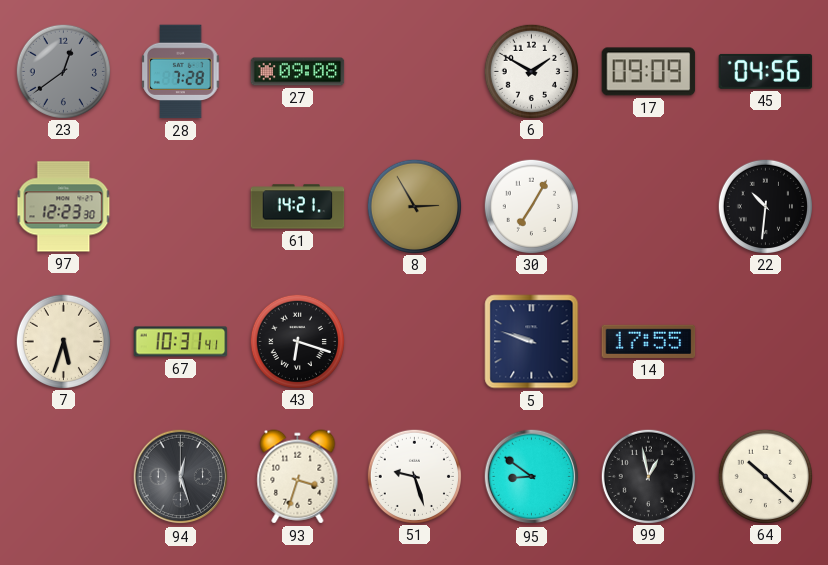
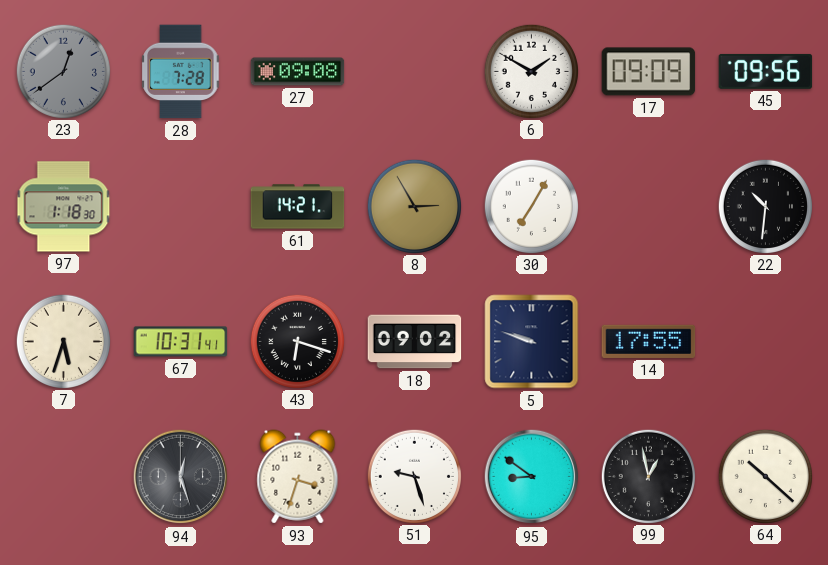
45: 04:56 -> 09:56
97: 12:23 -> 1:18
18: none -> 09:02
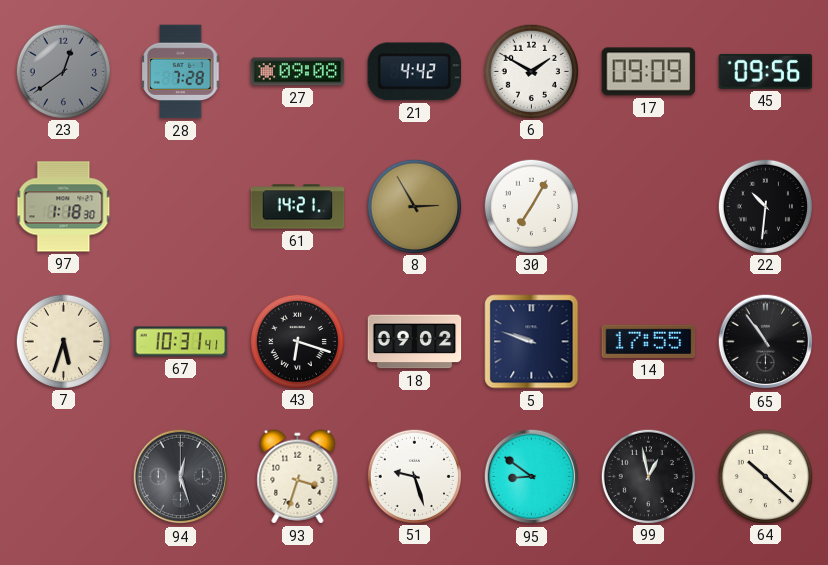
21: none -> 4:42
65: none -> 10:54
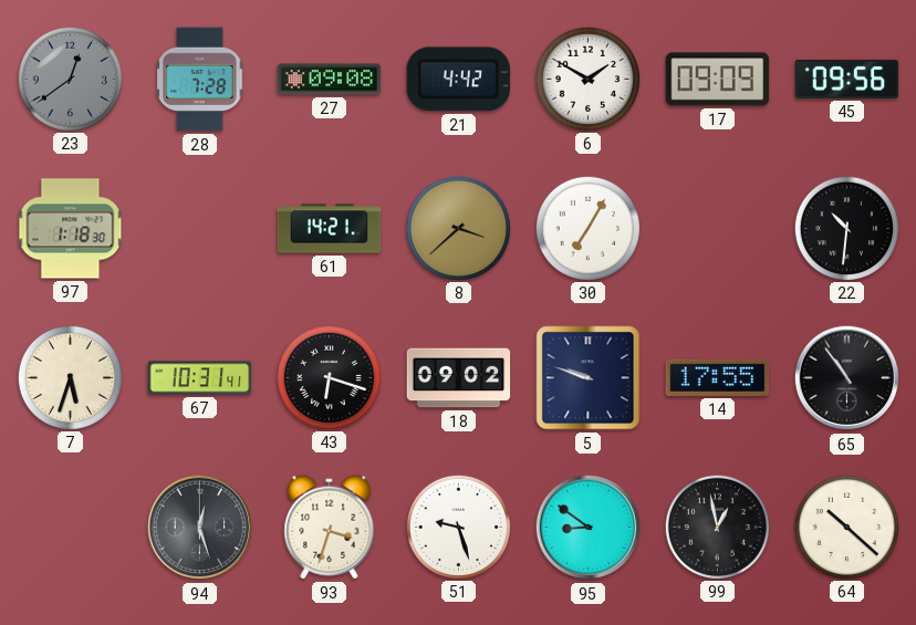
8: 2:55 -> 3:38
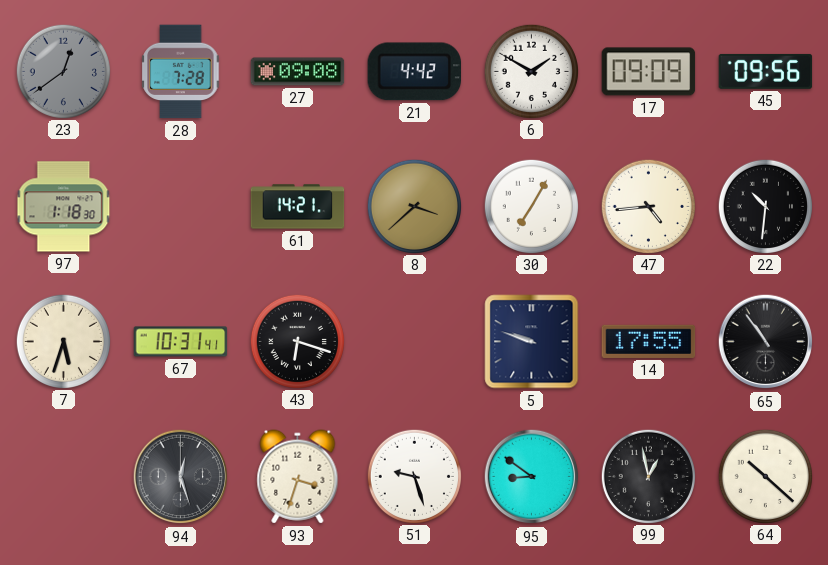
47: none -> 4:44
18: 09:02 -> none
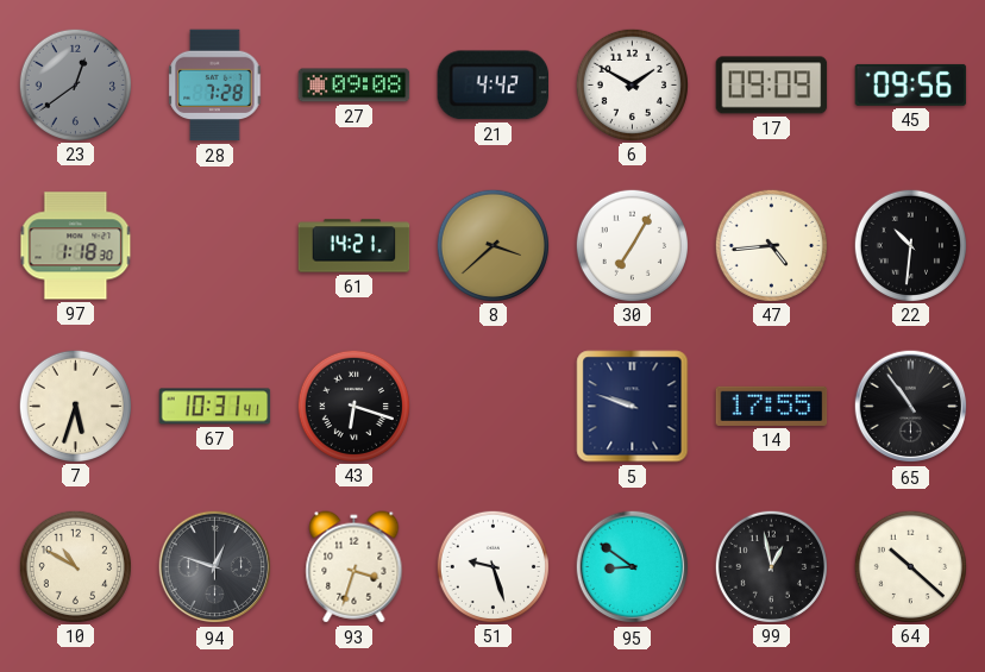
10: none -> 10:50
94: 12:27 -> 12:48
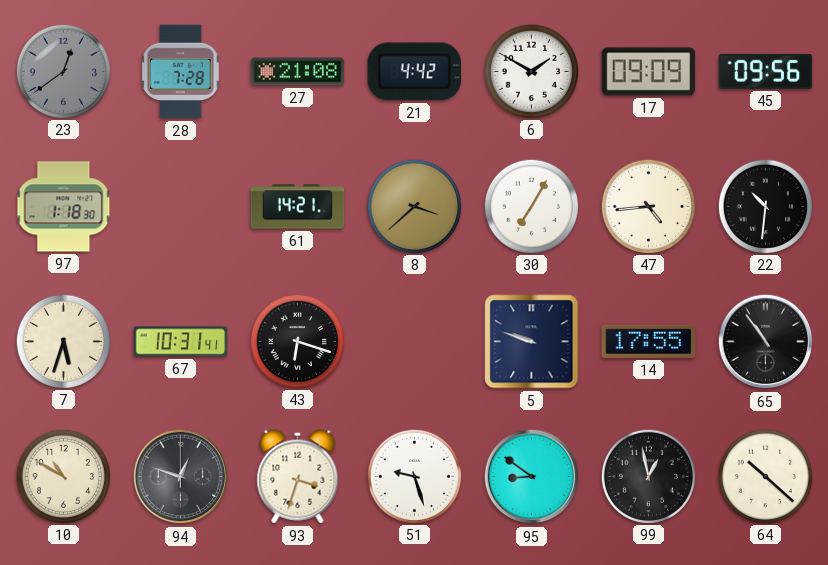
27: 09:08 -> 21:08
